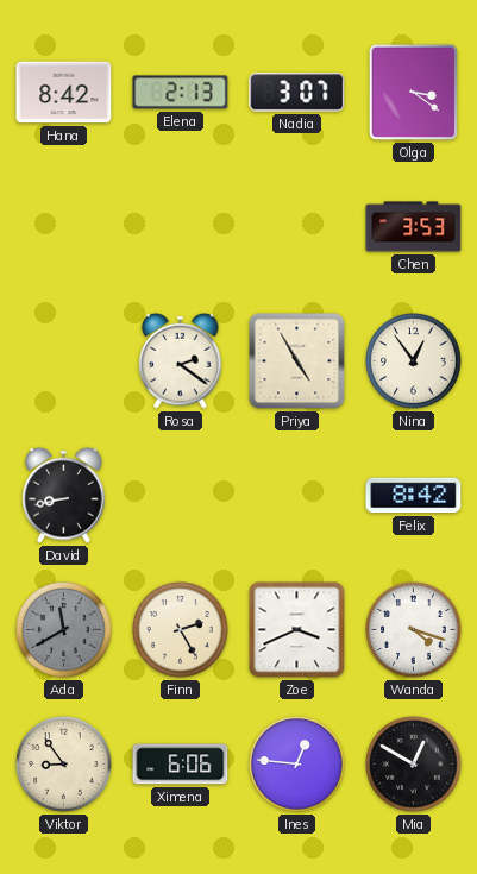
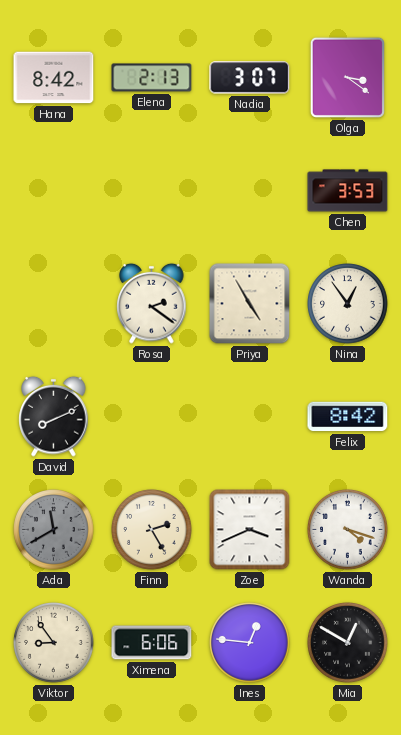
David: 8:43 -> 8:11
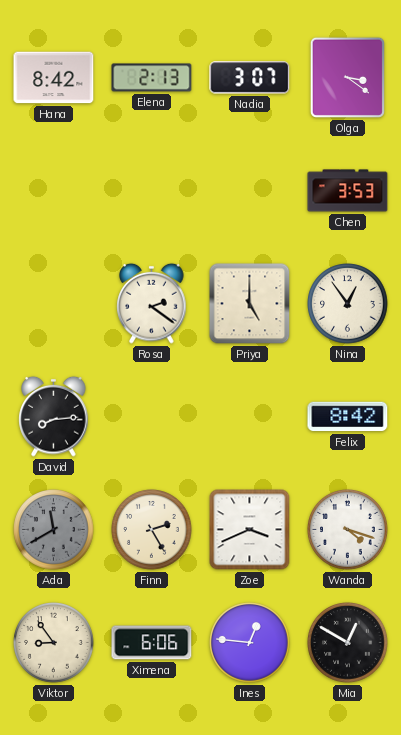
Priya: 4:55 -> 5:00
David: 8:11 -> 8:14
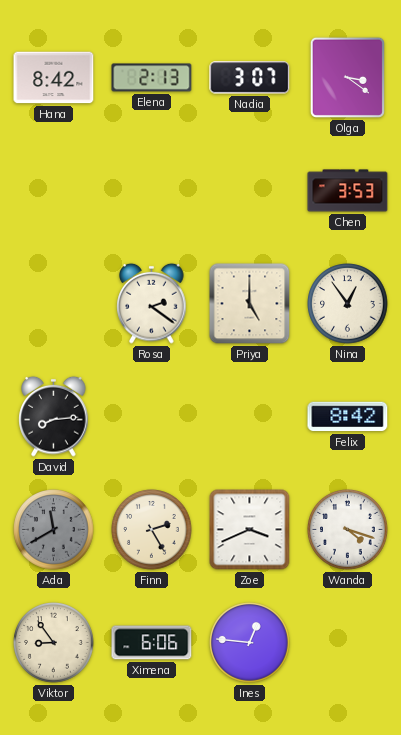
Mia: 12:50 -> none
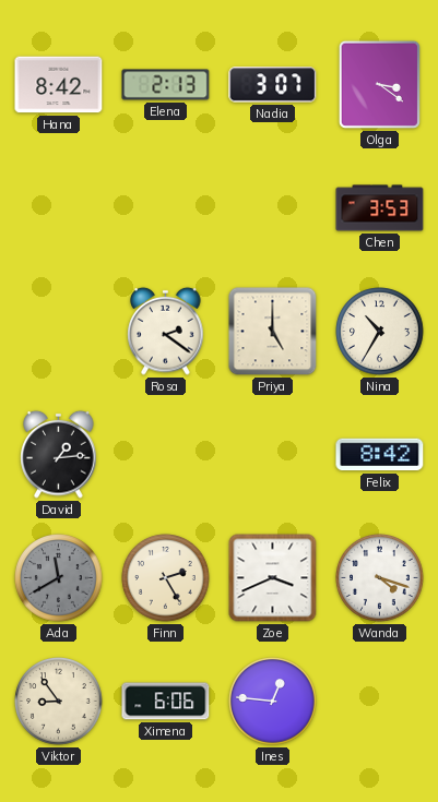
Nina: 12:54 -> 10:35
David: 8:14 -> 1:14
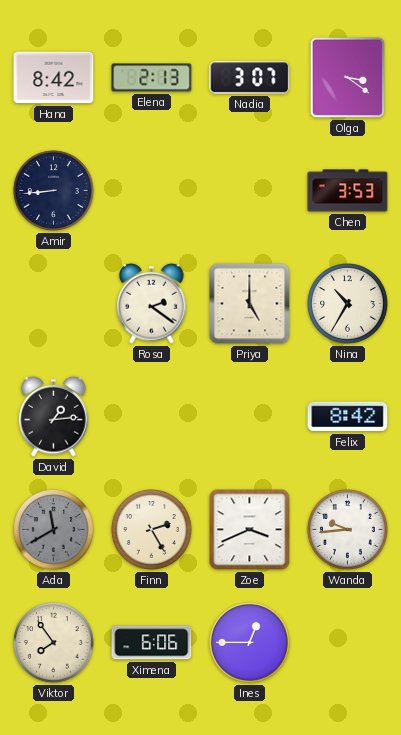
Amir: none -> 8:44
Wanda: 4:18 -> 9:44
Viktor: 8:54 -> 7:54
Ines: 12:46 -> 12:45
